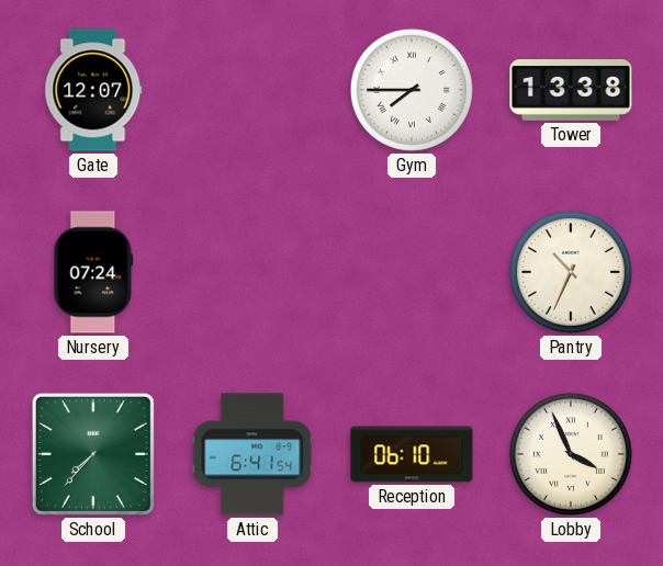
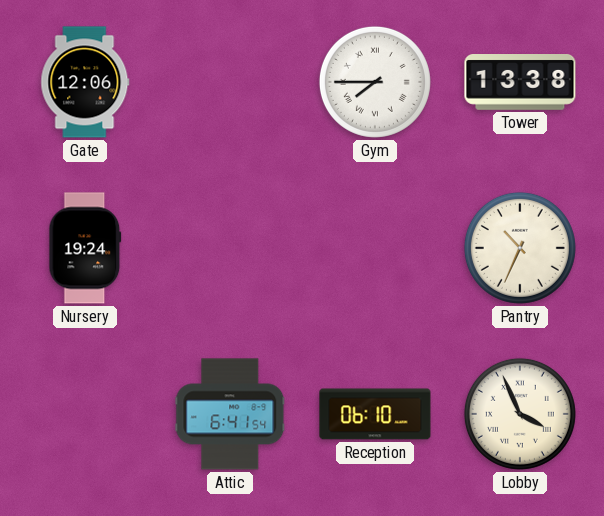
Gate: 12:07 -> 12:06
Nursery: 07:24 -> 19:24
School: 7:37 -> none
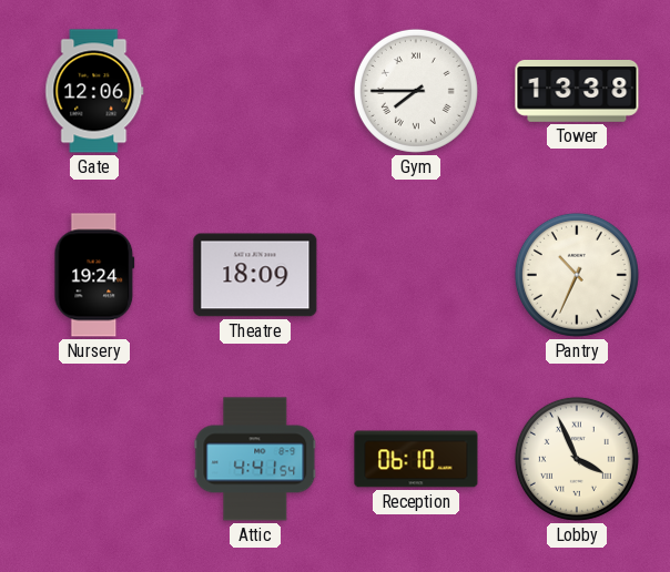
Theatre: none -> 18:09
Attic: 6:41 -> 4:41
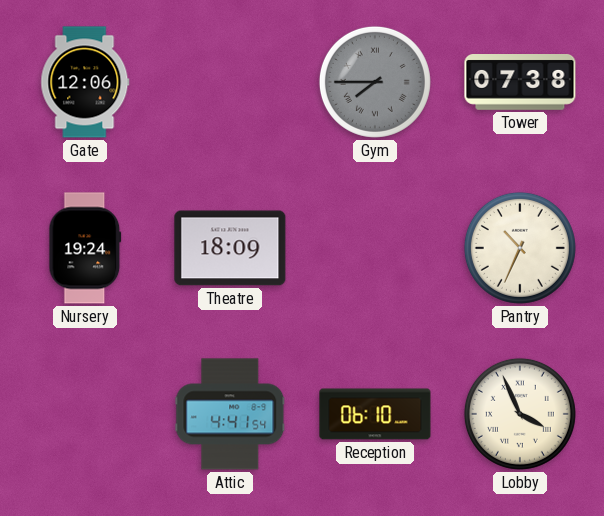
Gym dial: white -> grey
Tower: 13:38 -> 07:38
